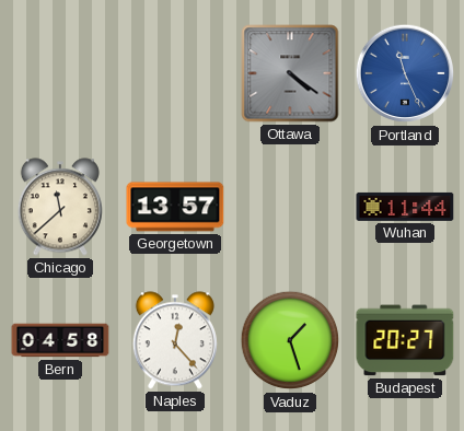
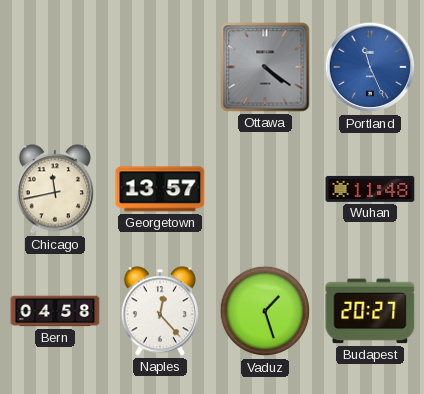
Chicago: 11:38 -> 11:43
Wuhan: 11:44 -> 11:48
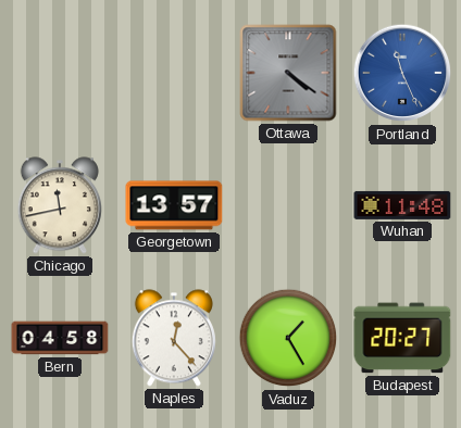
Vaduz: 1:27 -> 1:25
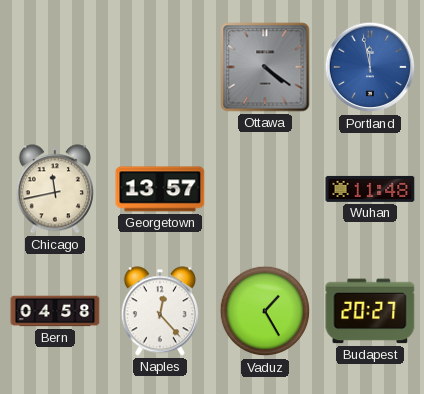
Portland: 11:26 -> 11:58
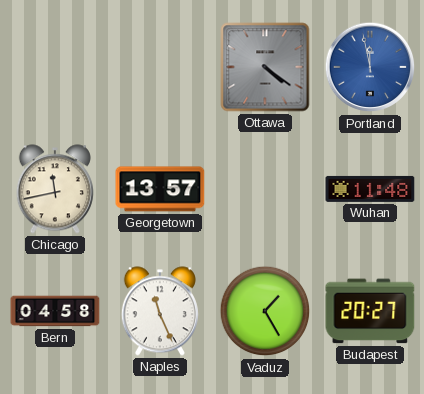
Naples: 12:23 -> 11:26
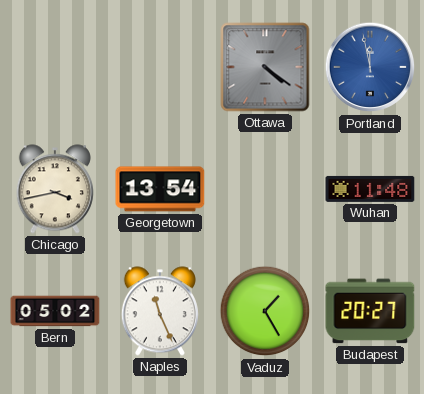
Chicago: 11:43 -> 3:43
Georgetown: 13:57 -> 13:54
Bern: 04:58 -> 05:02
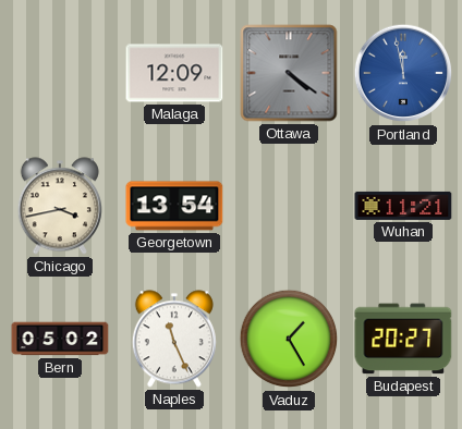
Malaga: none -> 12:09
Wuhan: 11:48 -> 11:21
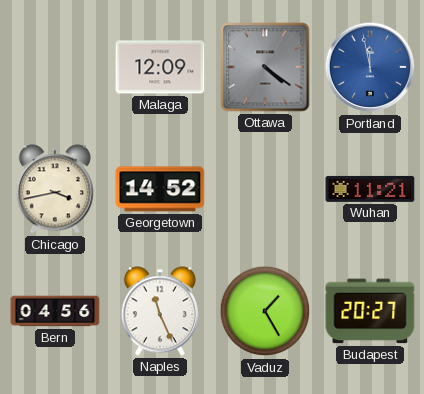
Georgetown: 13:54 -> 14:52
Bern: 05:02 -> 04:56
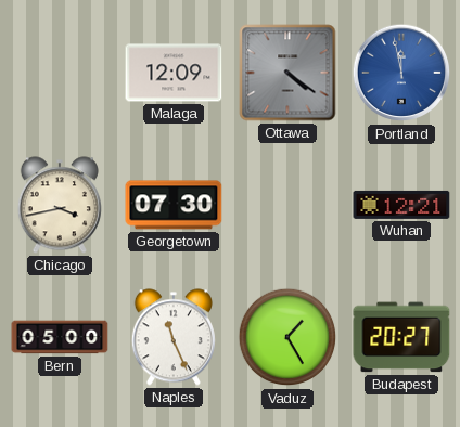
Georgetown: 14:52 -> 07:30
Wuhan: 11:21 -> 12:21
Bern: 04:56 -> 05:00
